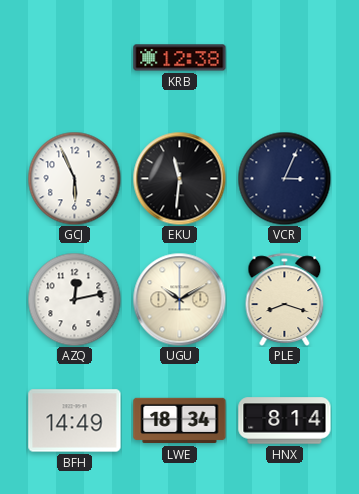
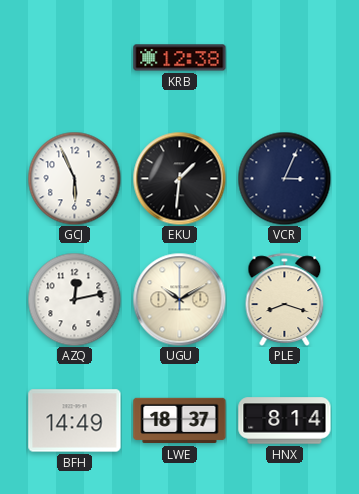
EKU: 11:31 -> 1:31
LWE: 18:34 -> 18:37
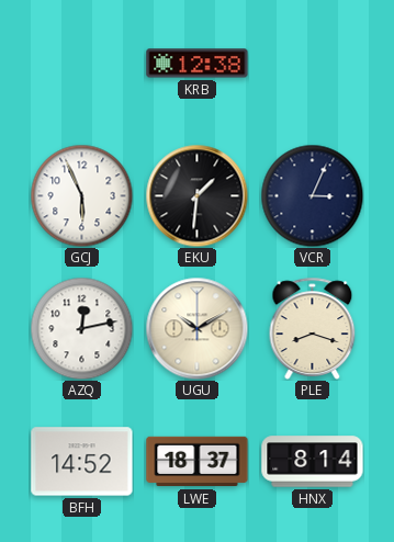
BFH: 14:49 -> 14:52
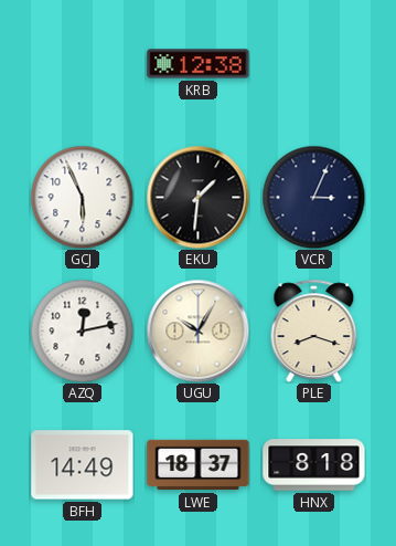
UGU: 10:10 -> 10:05
BFH: 14:52 -> 14:49
HNX: 8:14 -> 8:18
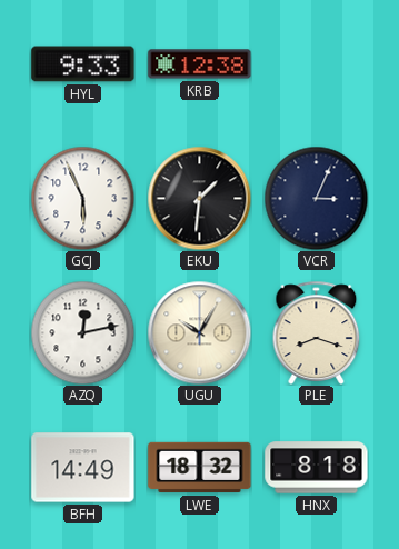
HYL: none -> 9:33
LWE: 18:37 -> 18:32
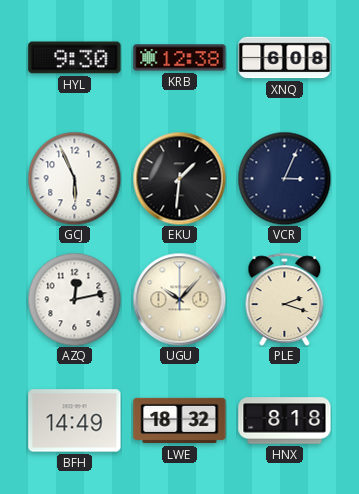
HYL: 9:33 -> 9:30
XNQ: none -> 6:08
UGU: 10:05 -> 10:07
PLE: 8:18 -> 2:18
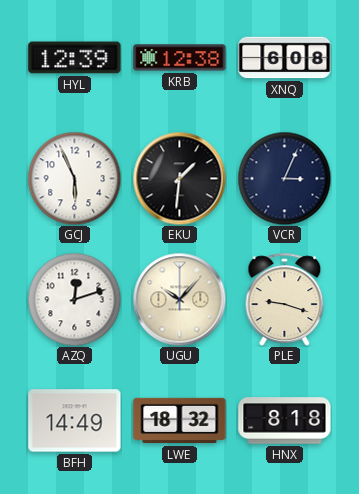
HYL: 9:30 -> 12:39
AZQ: 12:13 -> 12:12
PLE: 2:18 -> 9:18
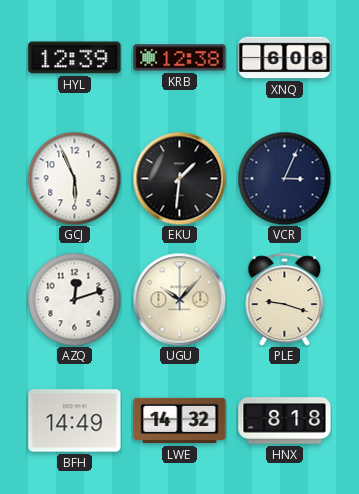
LWE: 18:32 -> 14:32
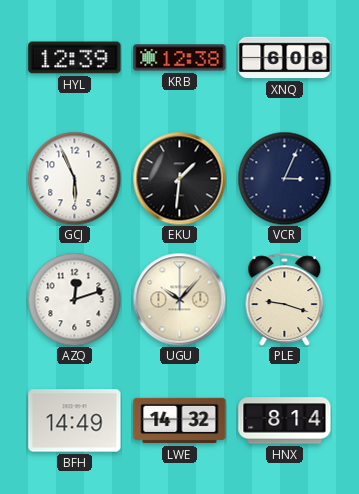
HNX: 8:18 -> 8:14
